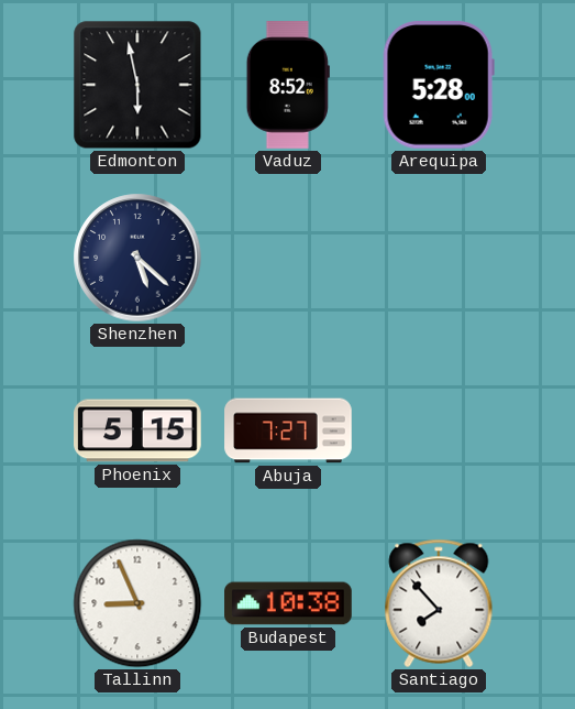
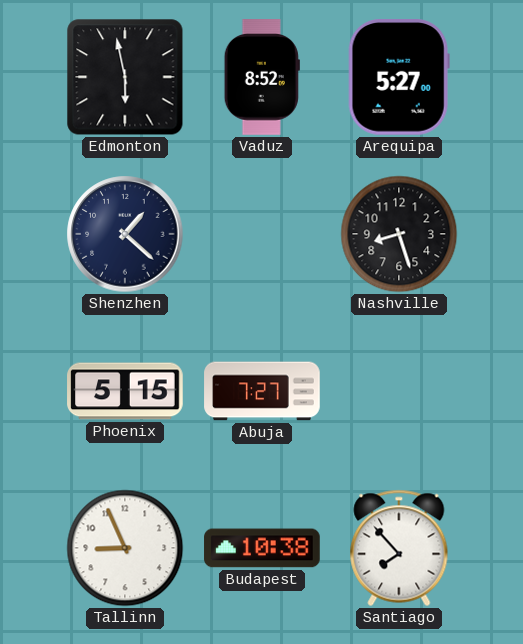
Arequipa: 5:28 -> 5:27
Shenzhen: 5:22 -> 1:22
Nashville: none -> 8:27
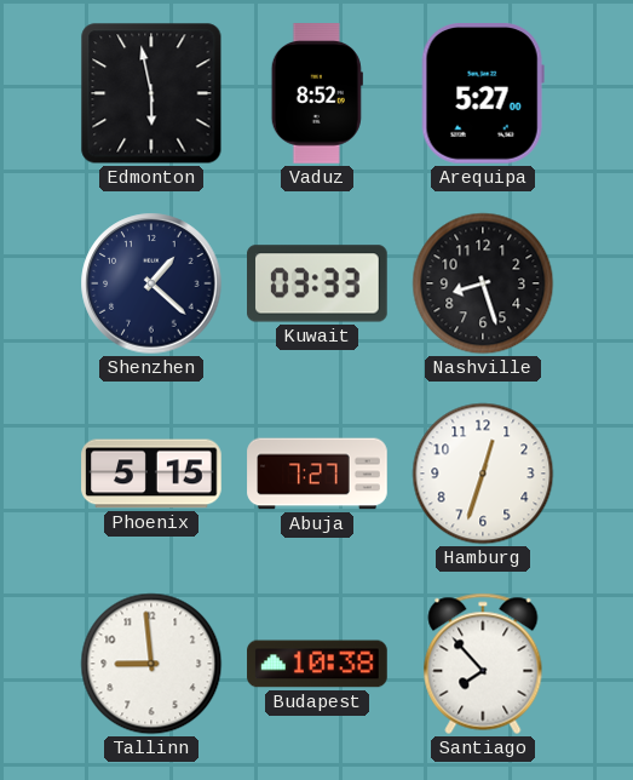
Kuwait: none -> 03:33
Hamburg: none -> 12:33
Tallinn: 8:56 -> 8:59
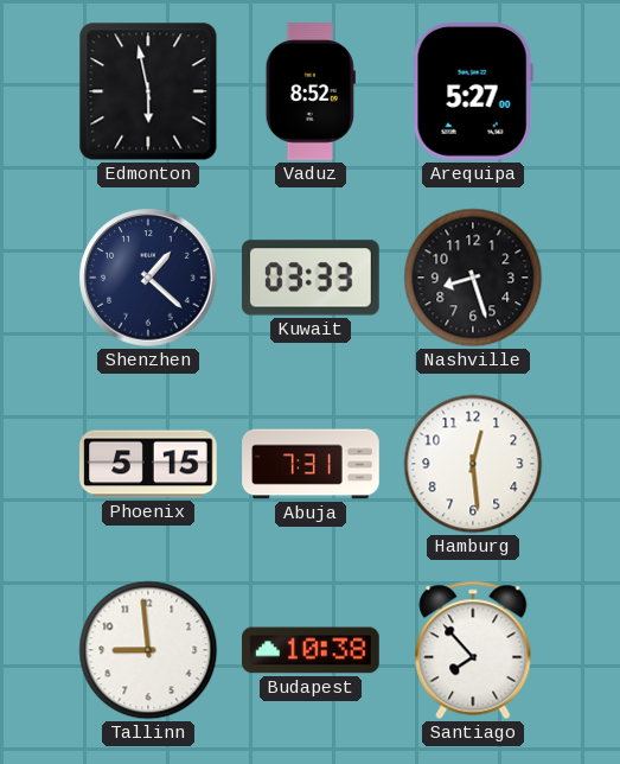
Abuja: 7:27 -> 7:31
Hamburg: 12:33 -> 12:29
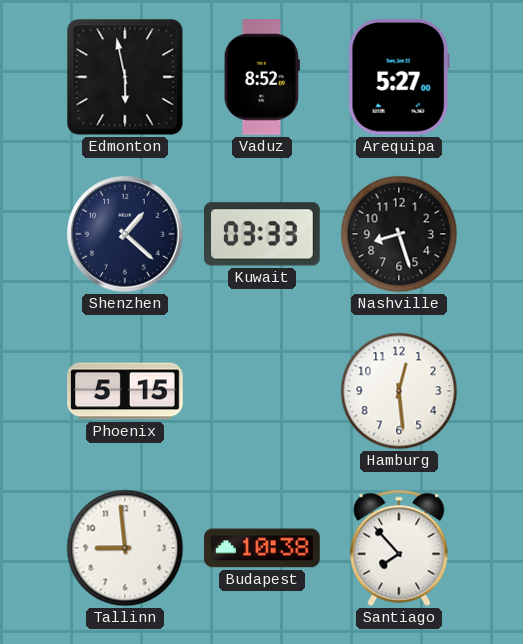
Abuja: 7:31 -> none
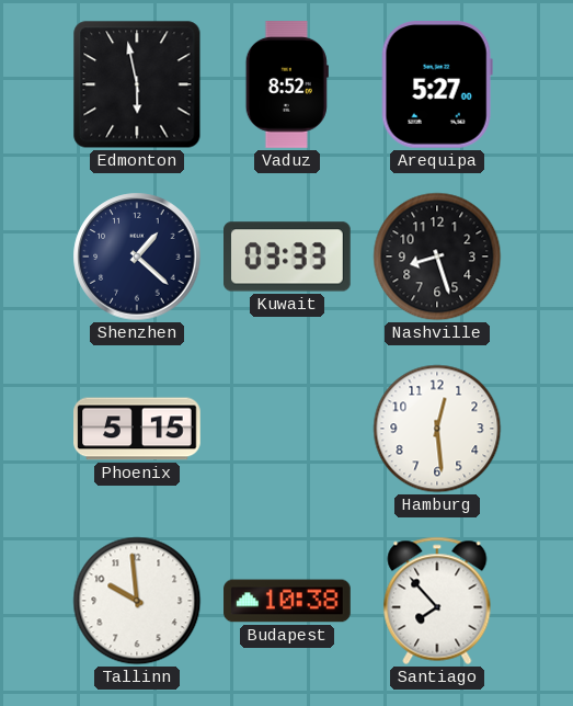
Tallinn: 8:59 -> 9:59
